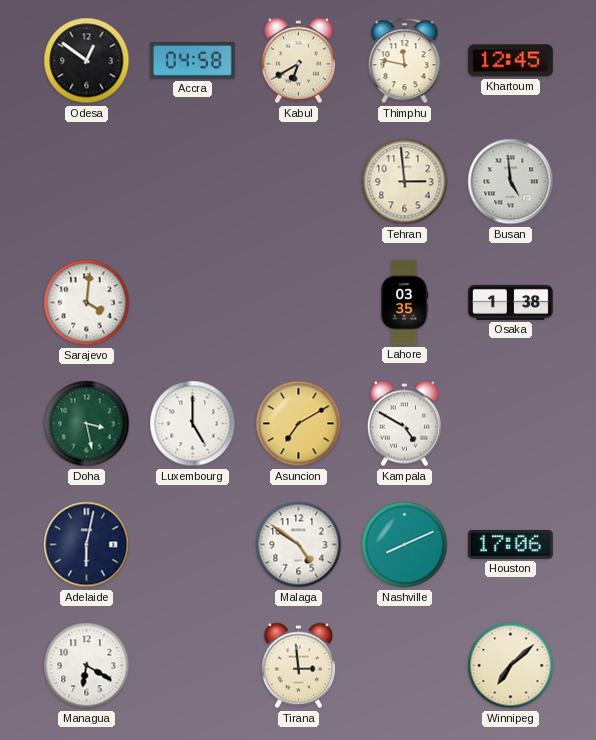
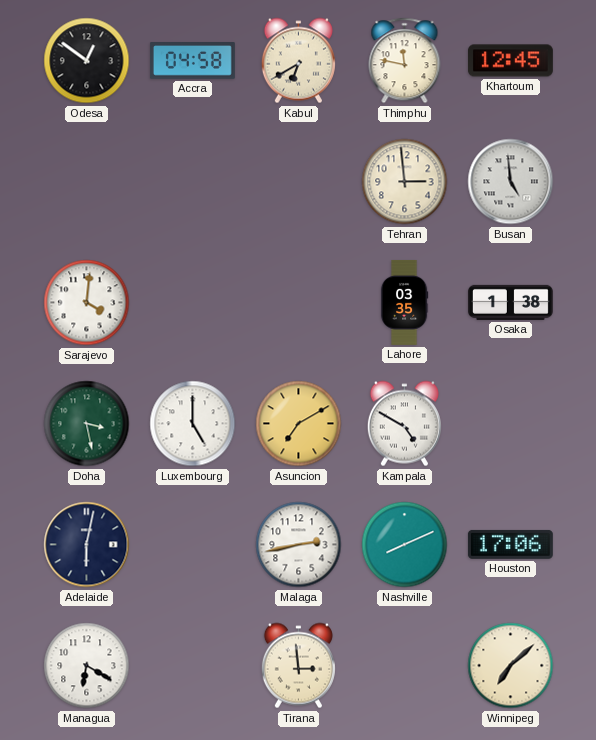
Malaga: 4:51 -> 2:43
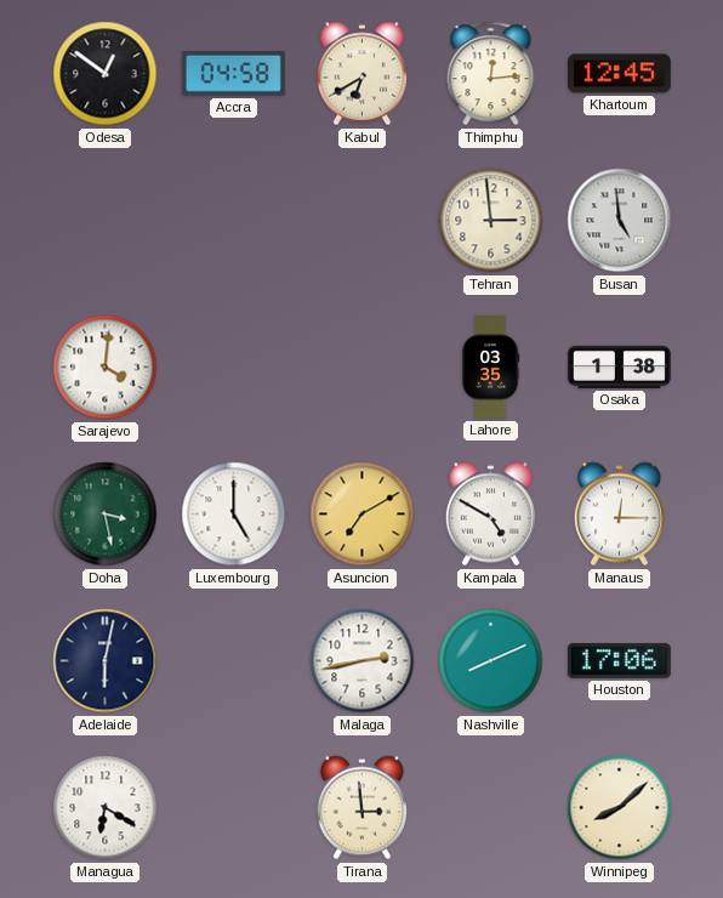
Thimphu: 11:47 -> 12:14
Manaus: none -> 12:15
Winnipeg: 7:08 -> 8:08
